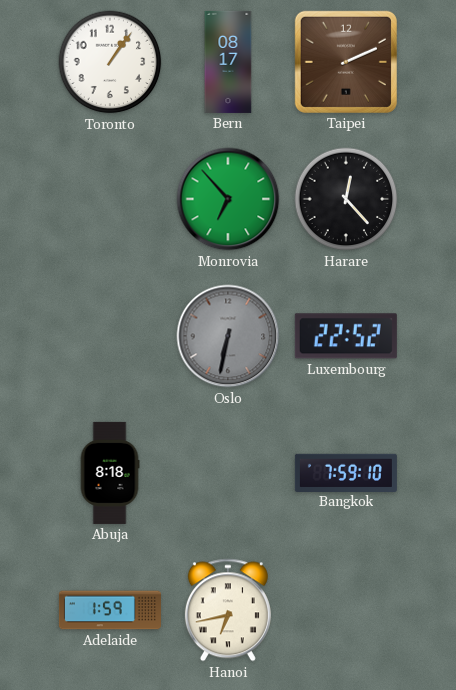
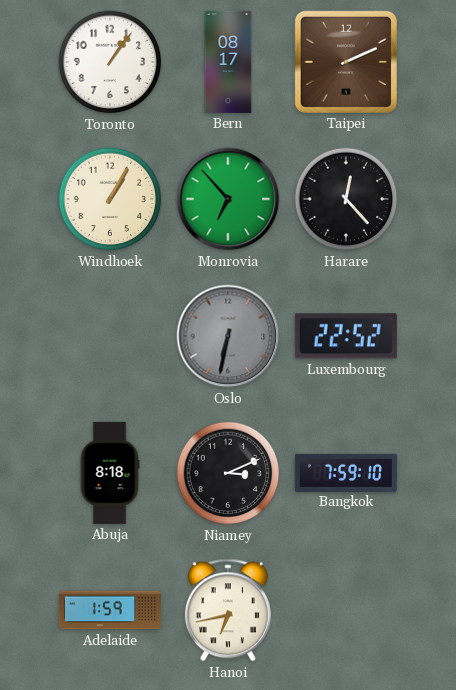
Windhoek: none -> 1:05
Niamey: none -> 3:11
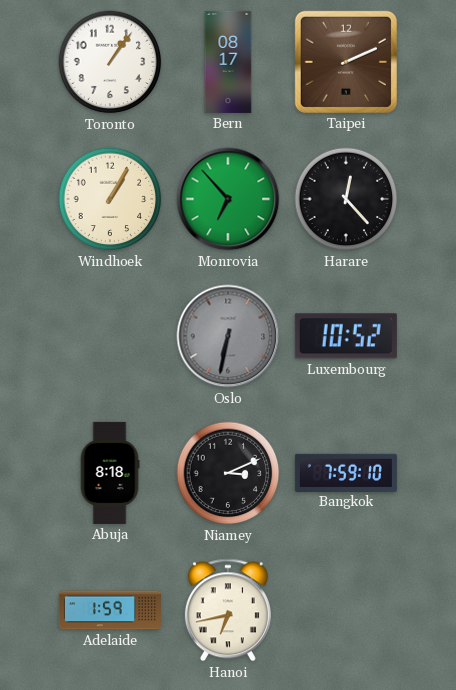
Luxembourg: 22:52 -> 10:52
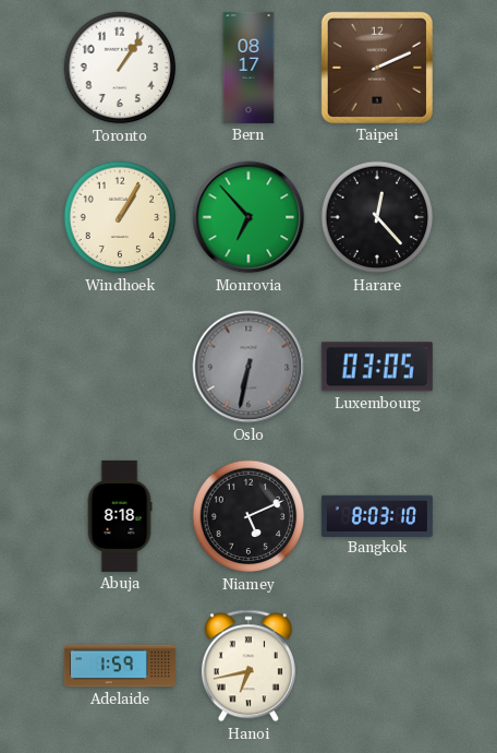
Luxembourg: 10:52 -> 03:05
Niamey: 3:11 -> 5:11
Bangkok: 7:59 -> 8:03
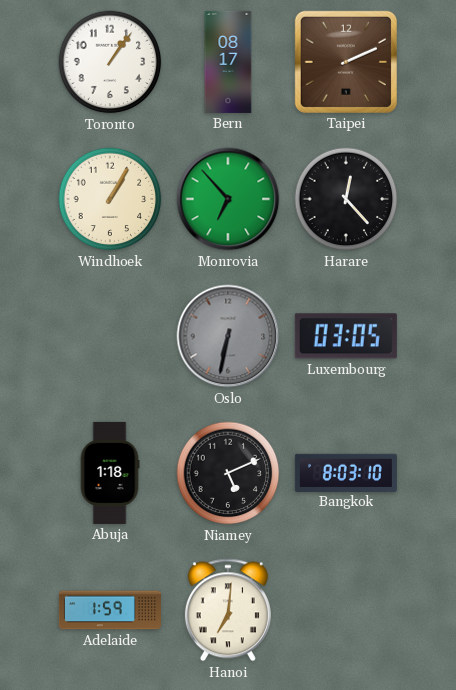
Abuja: 8:18 -> 1:18
Hanoi: 6:43 -> 7:01
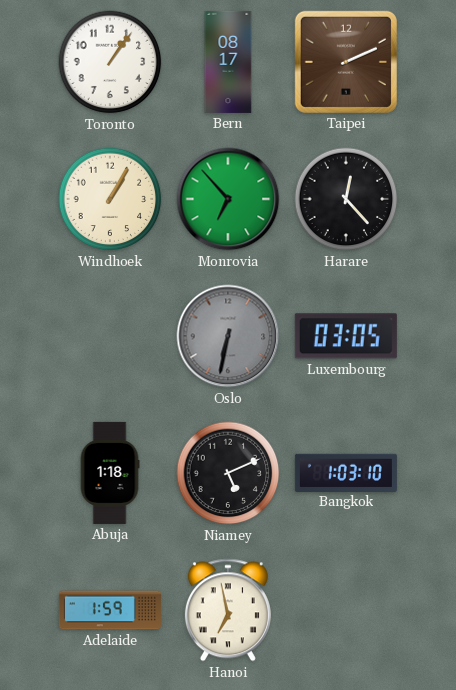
Bangkok: 8:03 -> 1:03
Hanoi: 7:01 -> 6:58
